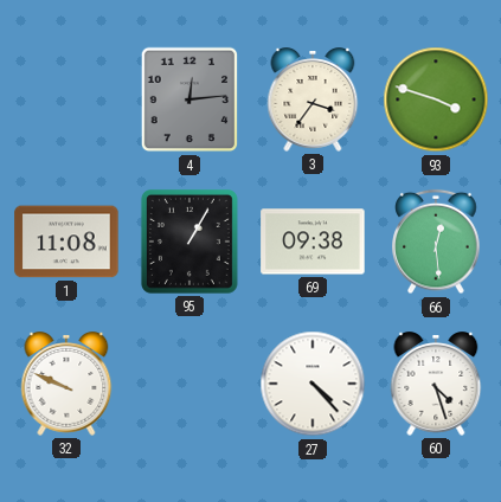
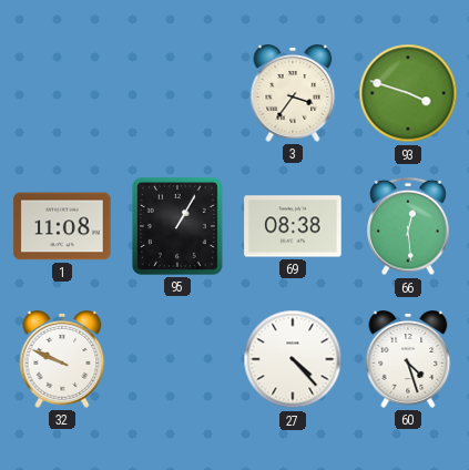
4: 12:14 -> none
69: 09:38 -> 08:38
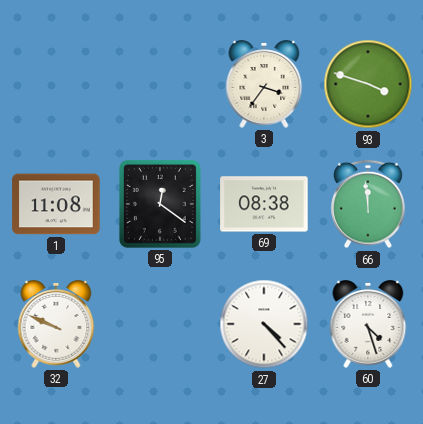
95: 1:05 -> 12:21
66: 12:29 -> 11:59
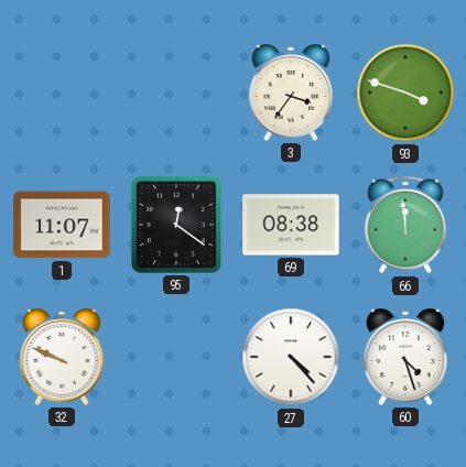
1: 11:08 -> 11:07
